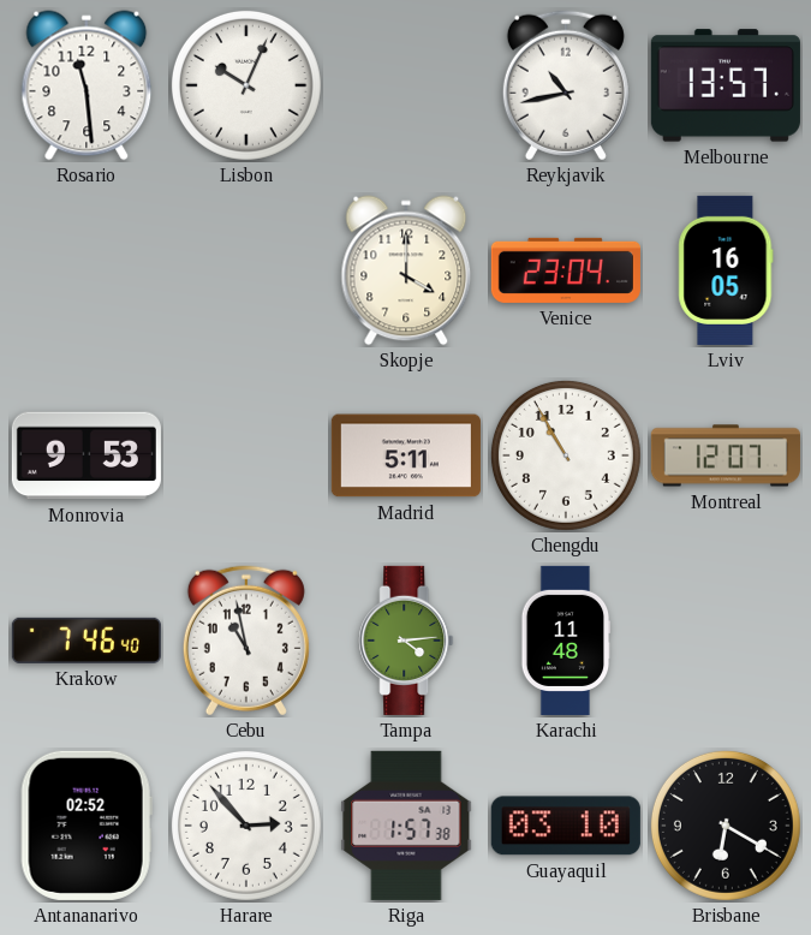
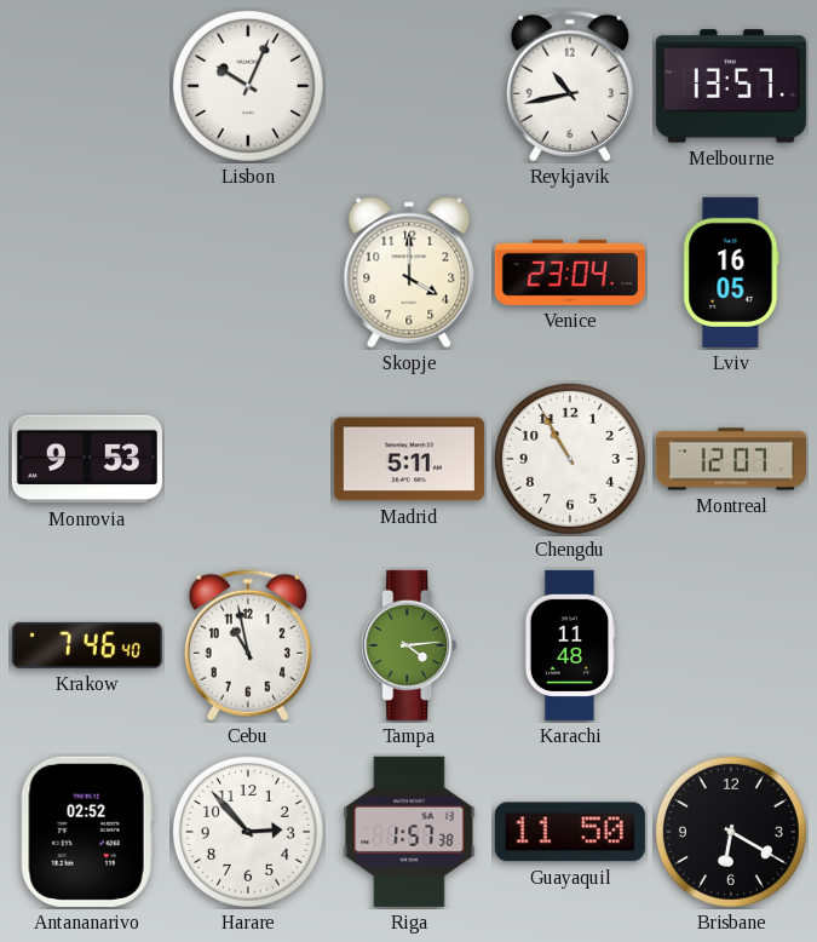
Rosario: 11:29 -> none
Guayaquil: 03:10 -> 11:50
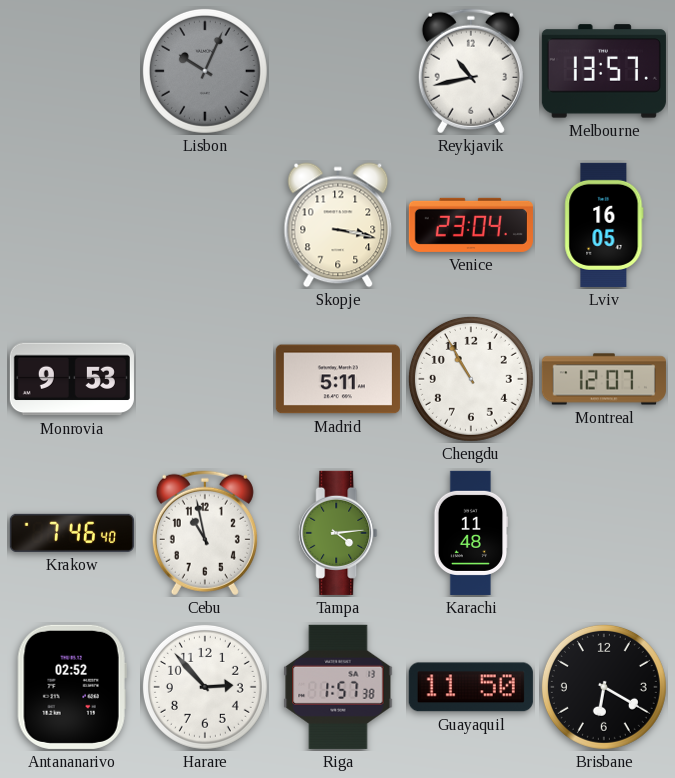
Lisbon dial: white -> grey
Skopje: 4:00 -> 3:17
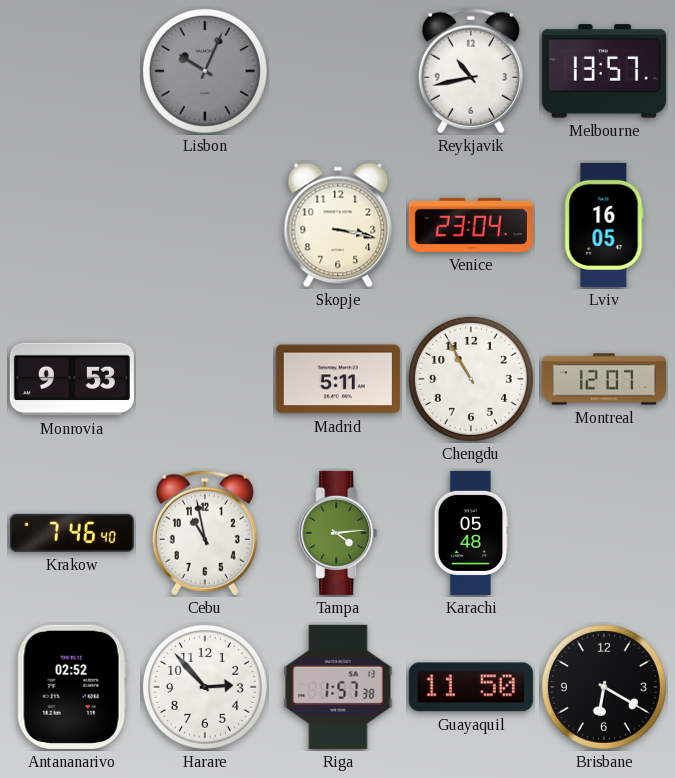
Karachi: 11:48 -> 05:48
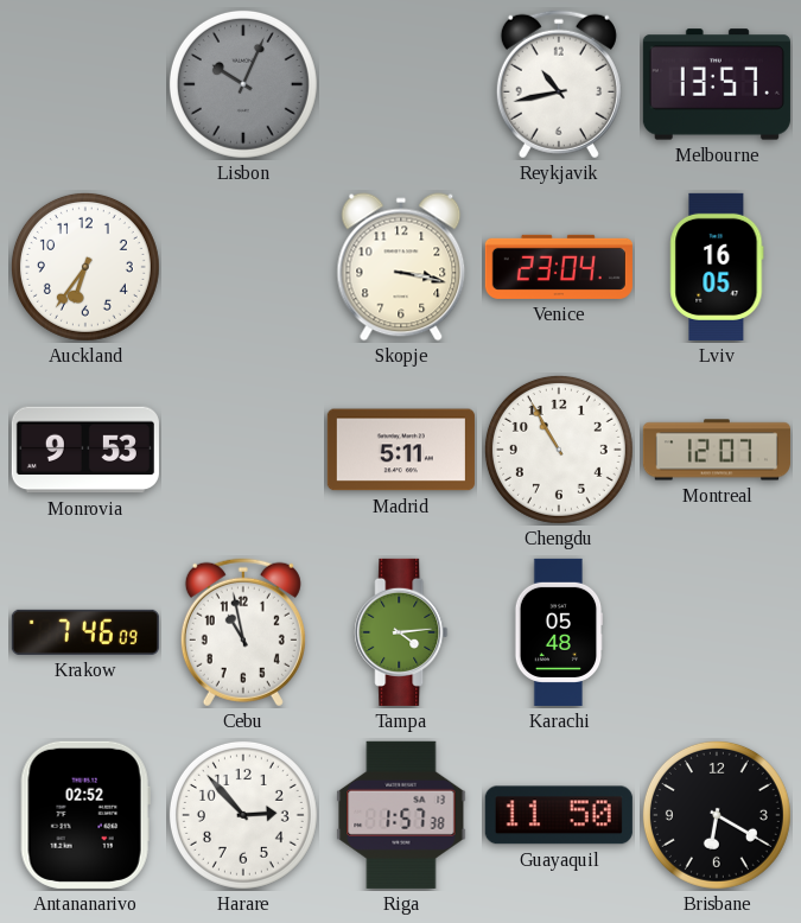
Auckland: none -> 6:36
Krakow: 7:46:40 -> 7:46:09
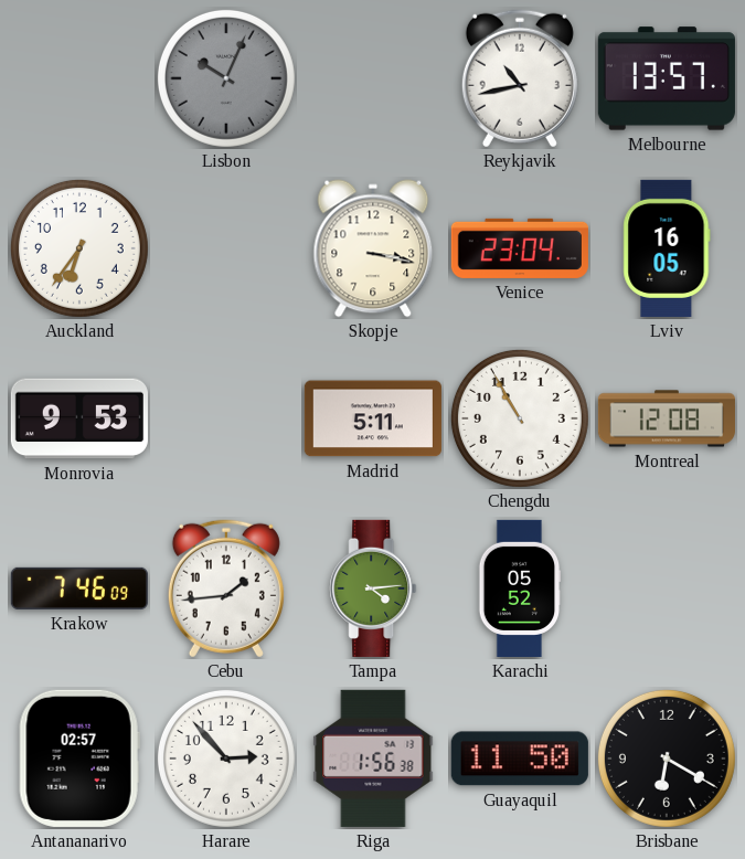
Montreal: 12:07 -> 12:08
Cebu: 10:58 -> 1:44
Karachi: 05:48 -> 05:52
Antananarivo: 02:52 -> 02:57
Riga: 1:57 -> 1:56
